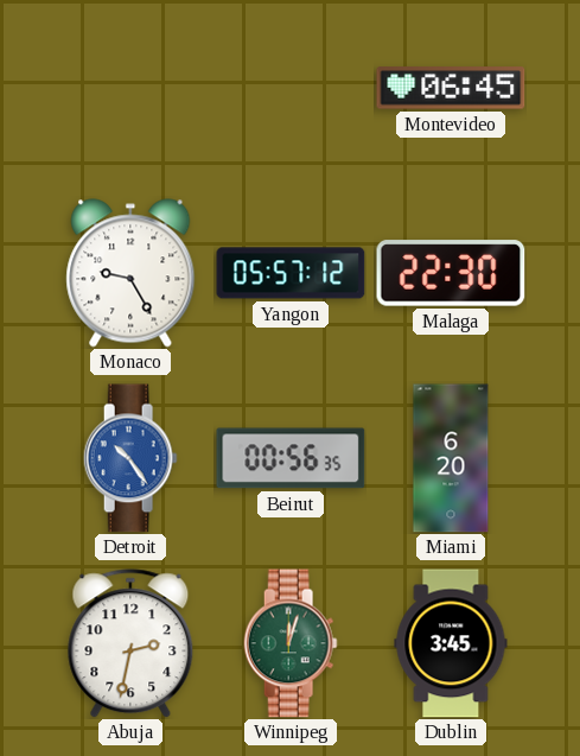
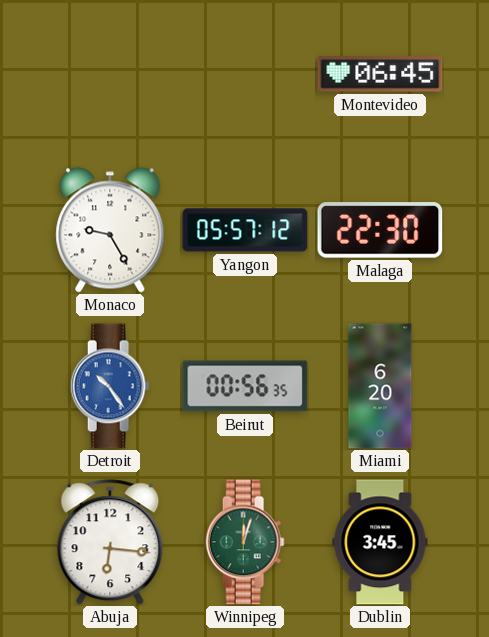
Abuja: 2:32 -> 6:16
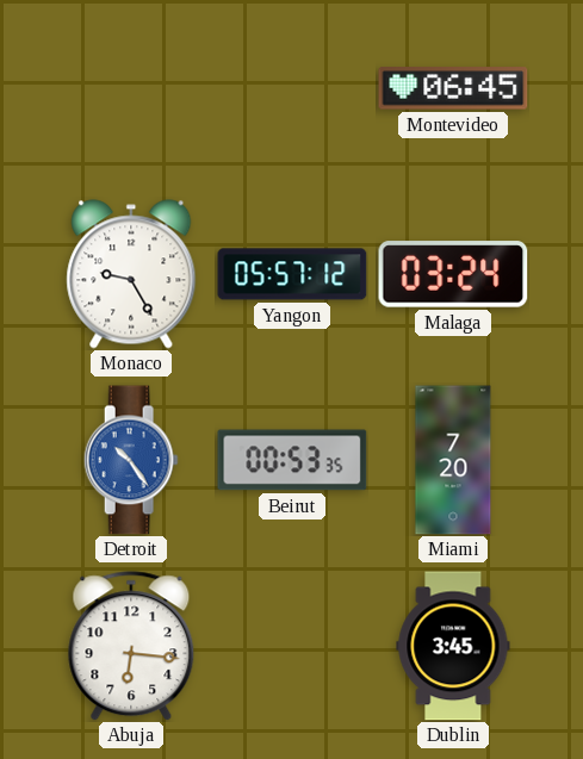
Malaga: 22:30 -> 03:24
Beirut: 00:56 -> 00:53
Miami: 6:20 -> 7:20
Winnipeg: 12:03 -> none
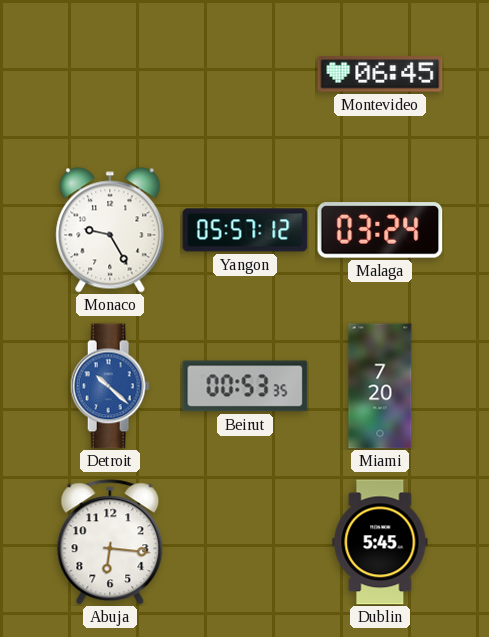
Detroit: 10:24 -> 10:22
Dublin: 3:45 -> 5:45
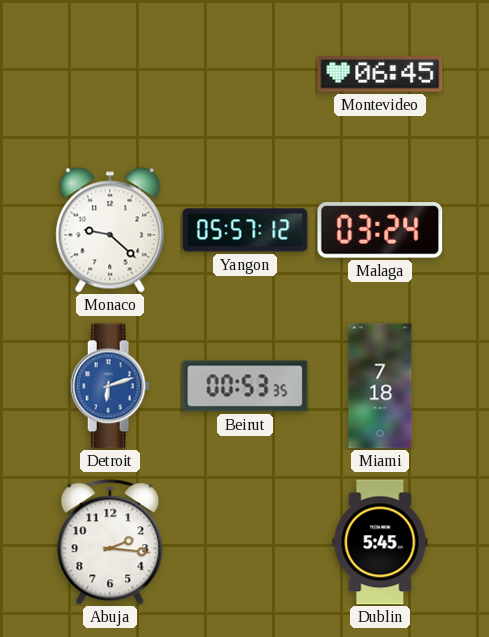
Monaco: 9:25 -> 9:22
Detroit: 10:22 -> 6:12
Miami: 7:20 -> 7:18
Abuja: 6:16 -> 2:16
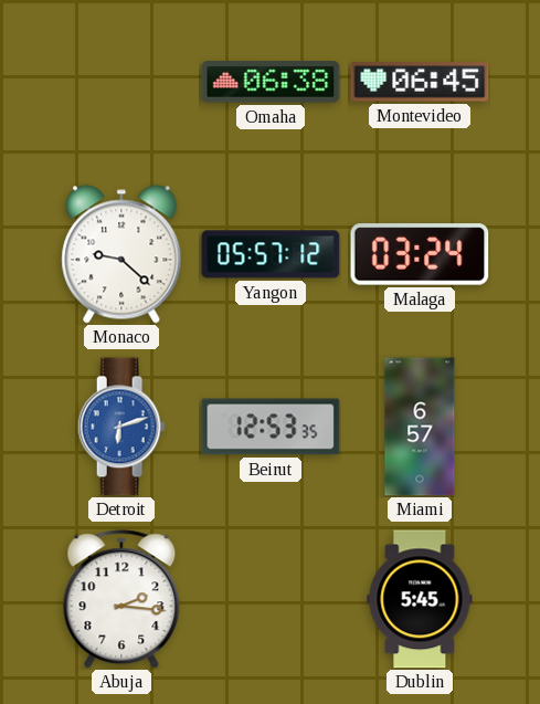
Omaha: none -> 06:38
Beirut: 00:53 -> 12:53
Miami: 7:18 -> 6:57
